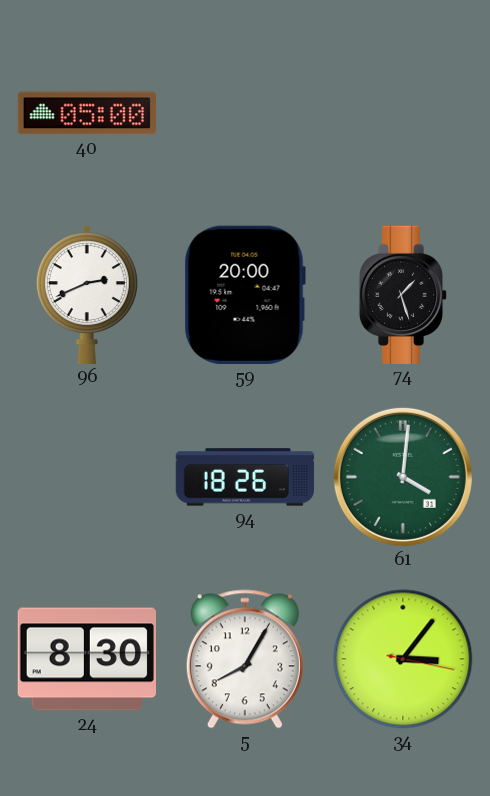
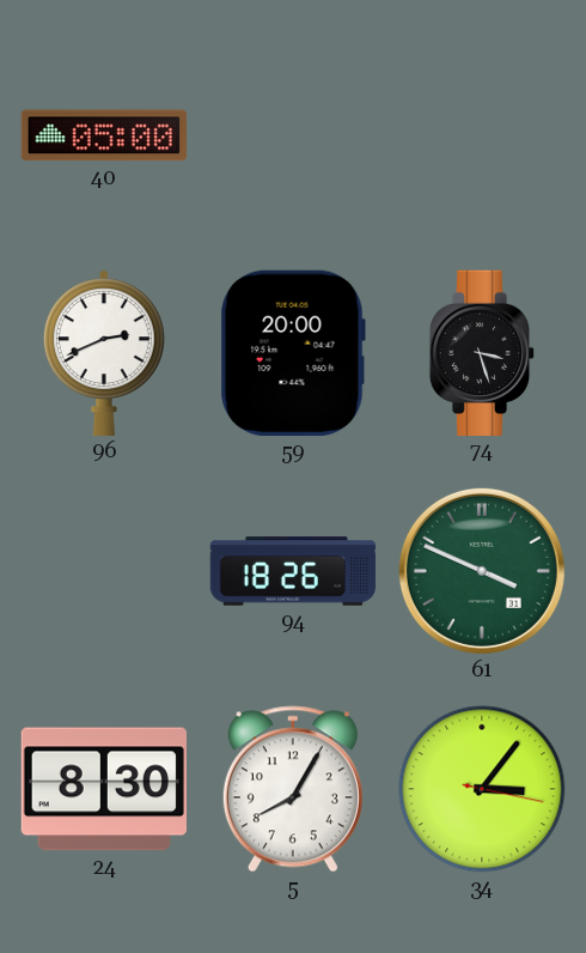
74: 1:27 -> 3:27
61: 4:01 -> 3:49
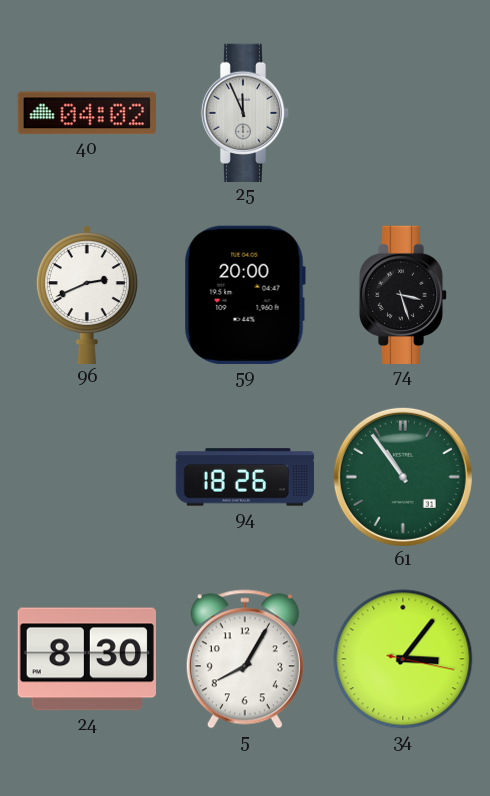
40: 05:00 -> 04:02
25: none -> 11:56
61: 3:49 -> 10:54
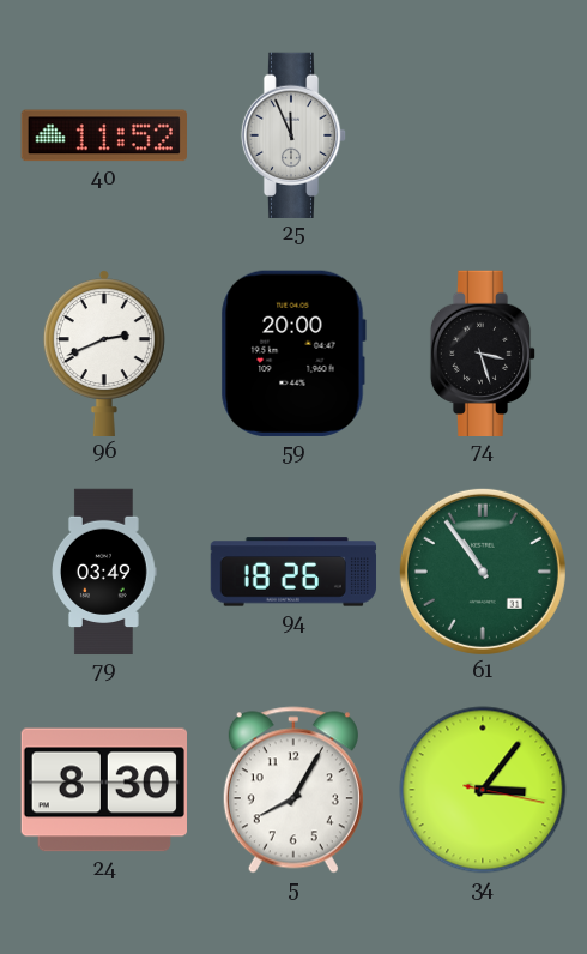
40: 04:02 -> 11:52
79: none -> 03:49
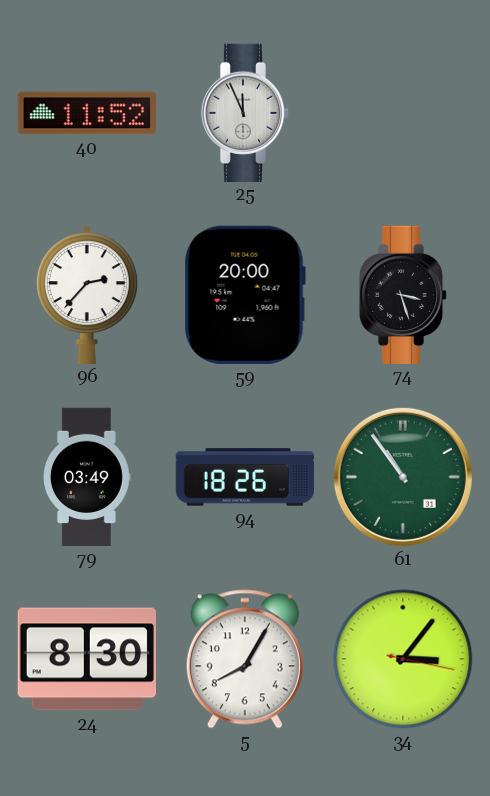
96: 2:41 -> 2:37
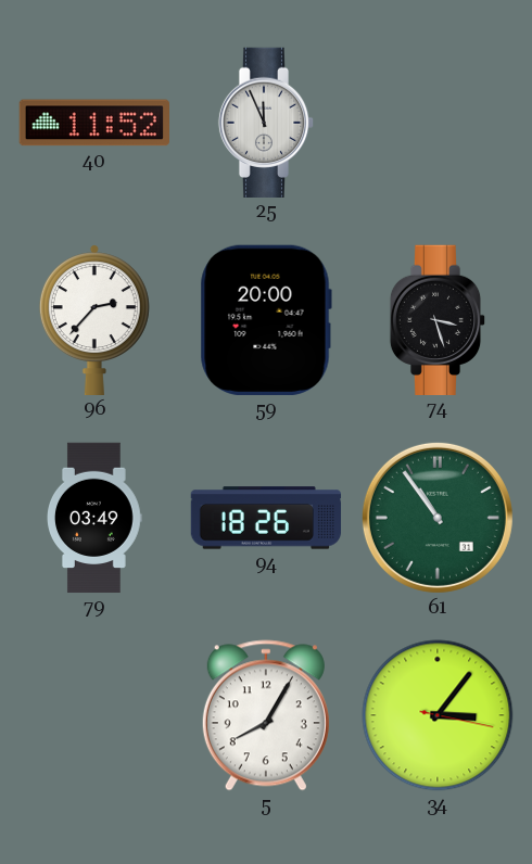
24: 8:30 -> none
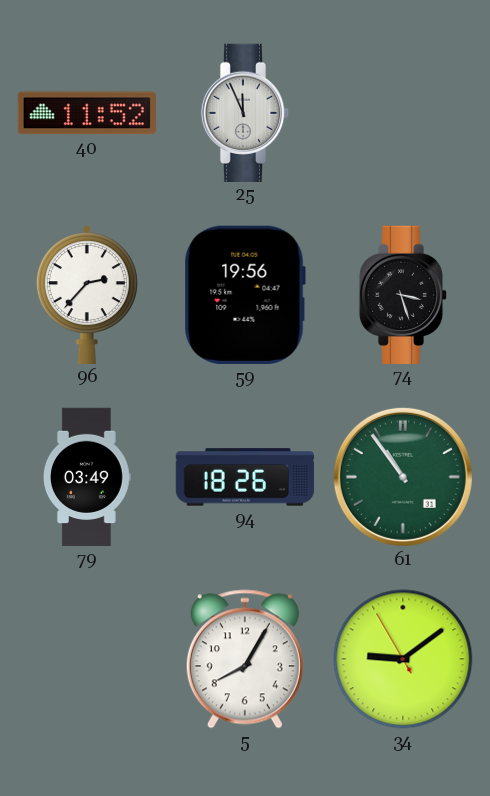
59: 20:00 -> 19:56
34: 3:06 -> 9:08
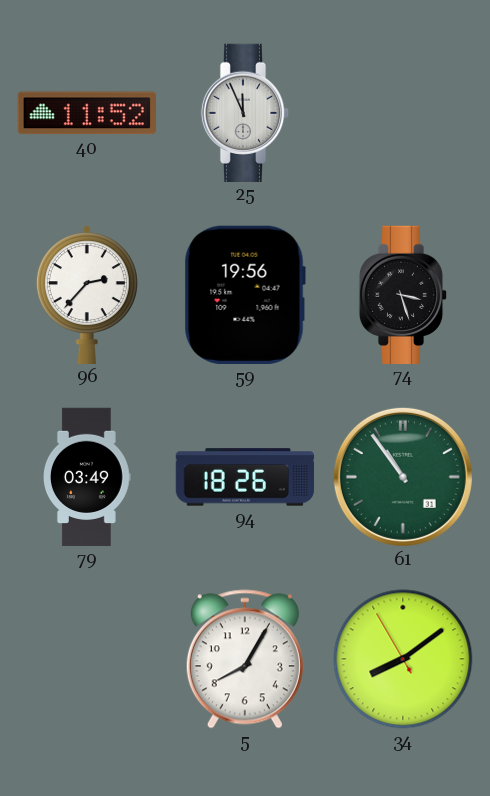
34: 9:08 -> 8:08
